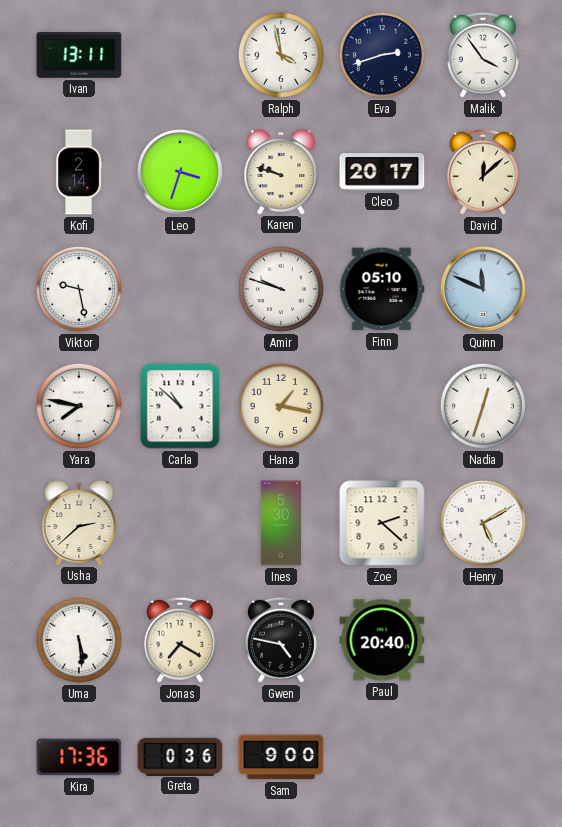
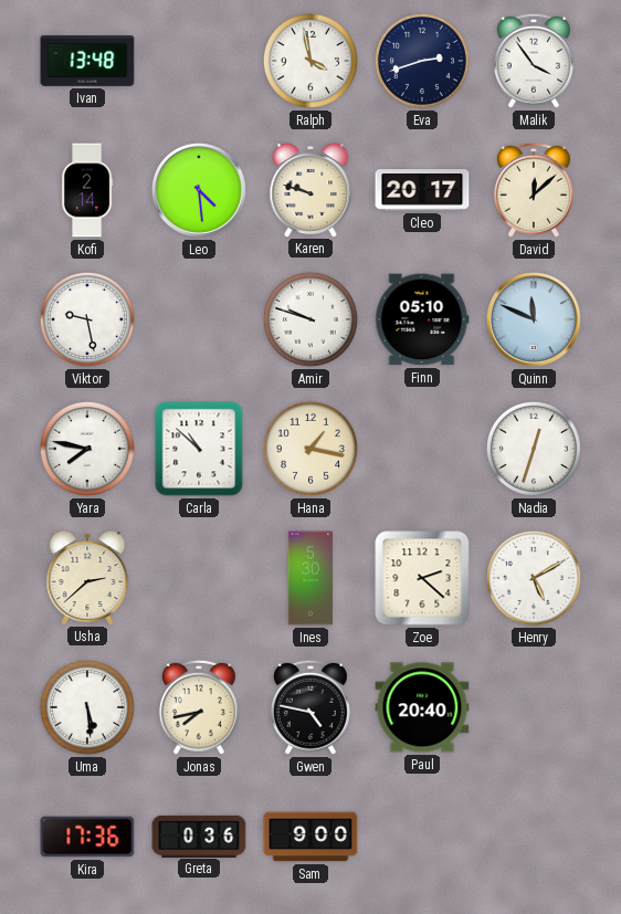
Ivan: 13:11 -> 13:48
Leo: 3:33 -> 4:29
Jonas: 7:20 -> 7:43
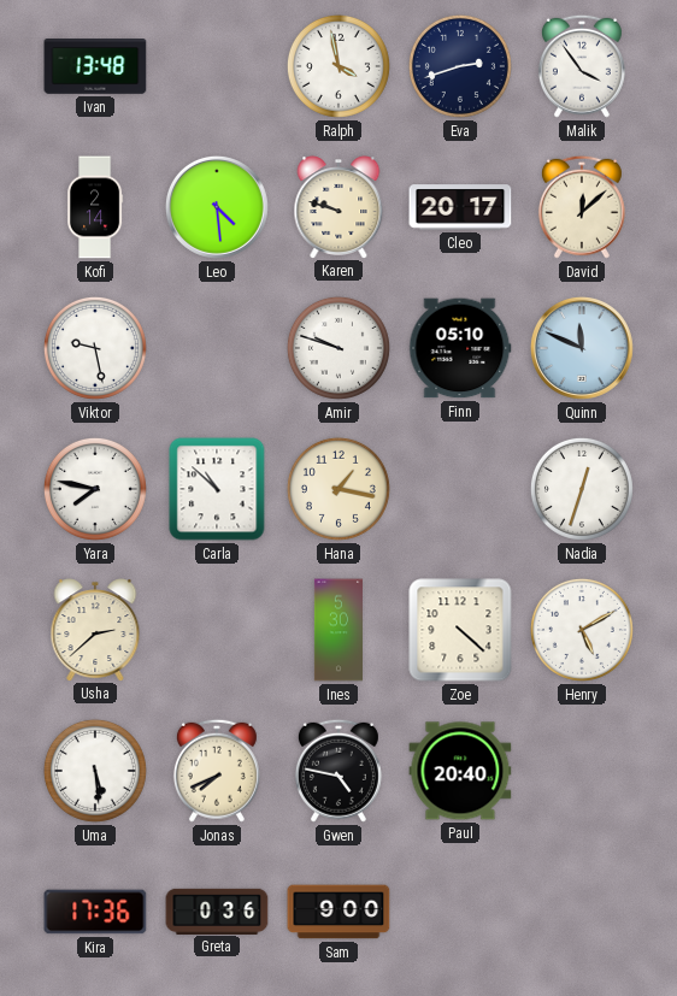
Zoe: 2:22 -> 4:22
Jonas: 7:43 -> 7:41
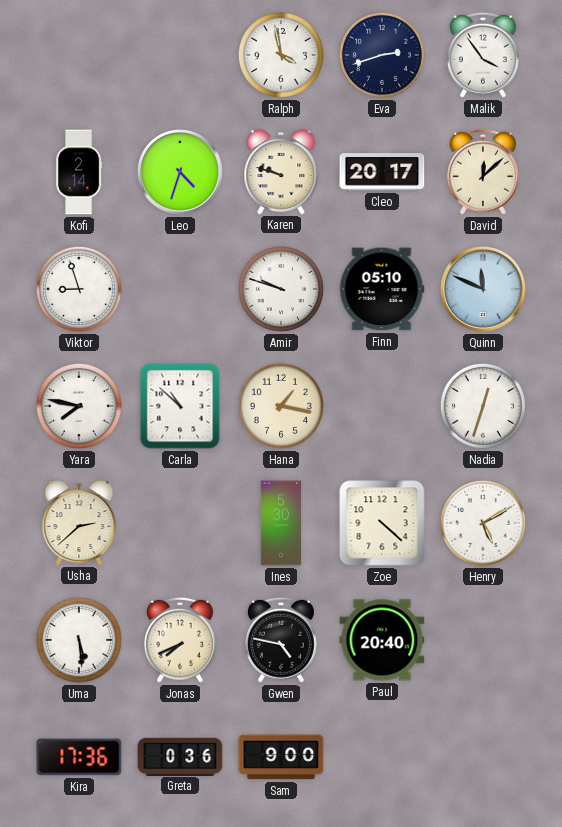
Ivan: 13:48 -> none
Leo: 4:29 -> 4:33
Viktor: 9:28 -> 8:57
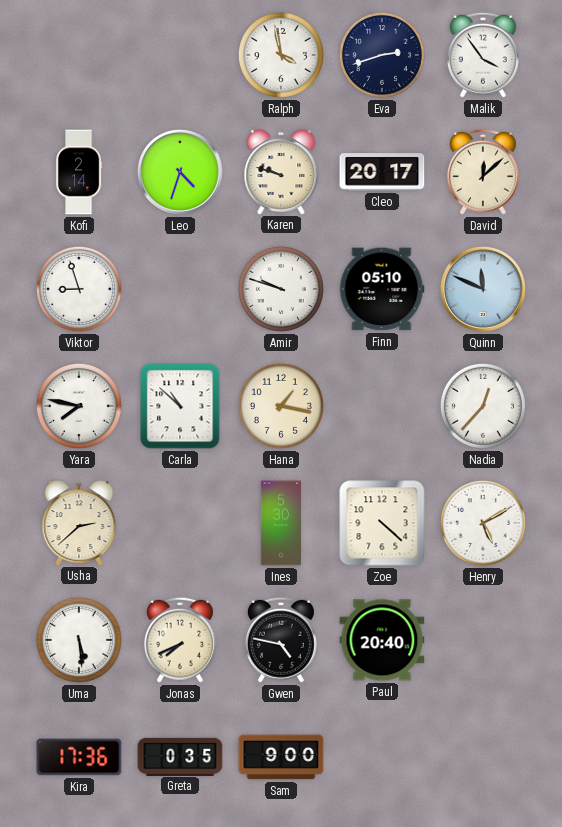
Nadia: 12:33 -> 12:37
Greta: 0:36 -> 0:35
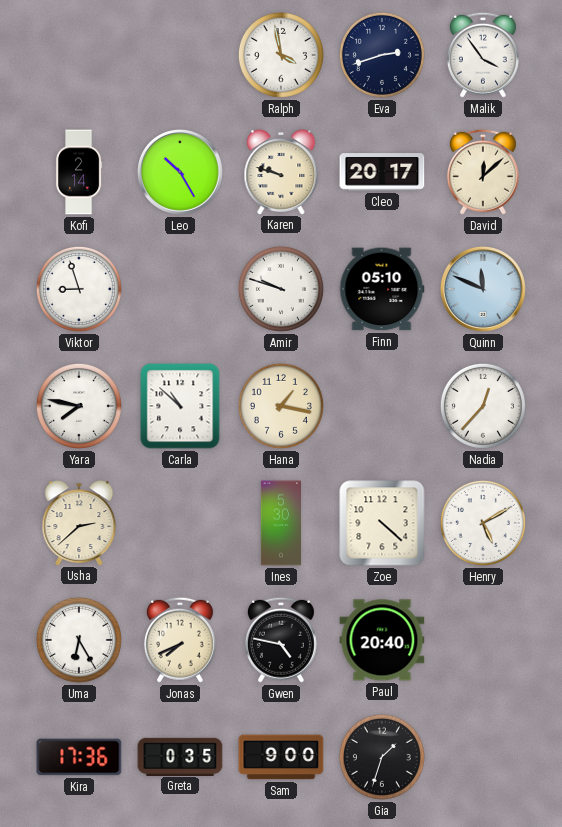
Leo: 4:33 -> 10:25
Uma: 5:29 -> 6:25
Gia: none -> 1:33
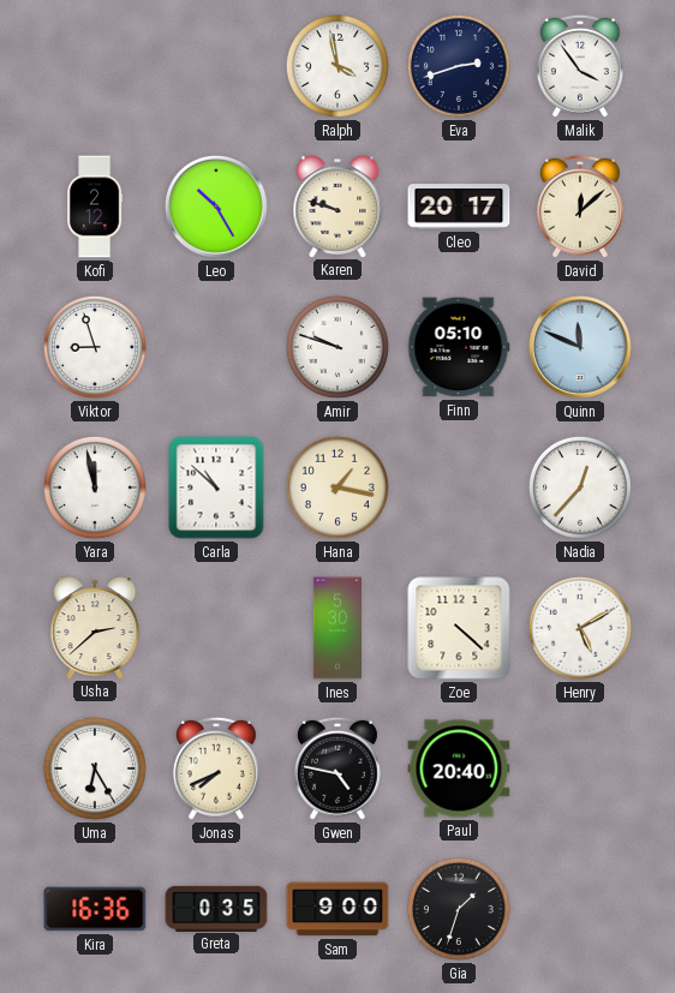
Kofi: 2:14 -> 2:12
Yara: 7:47 -> 11:58
Kira: 17:36 -> 16:36
